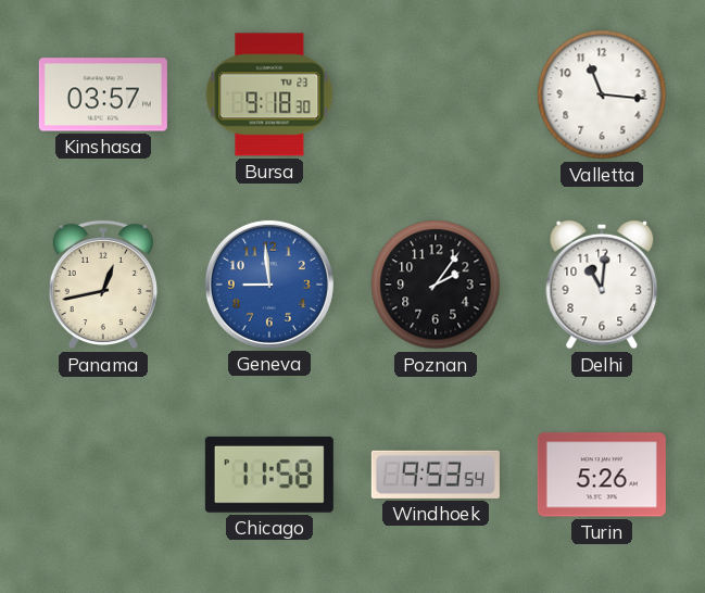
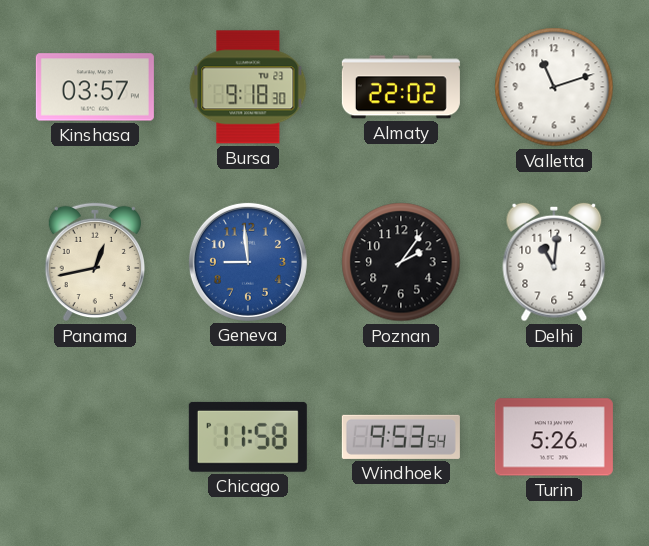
Almaty: none -> 22:02
Valletta: 11:16 -> 11:12
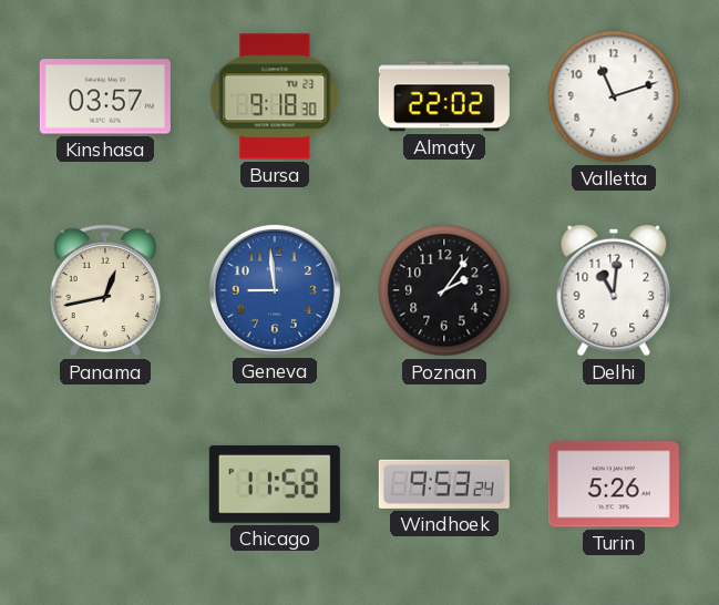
Windhoek: 9:53:54 -> 9:53:24
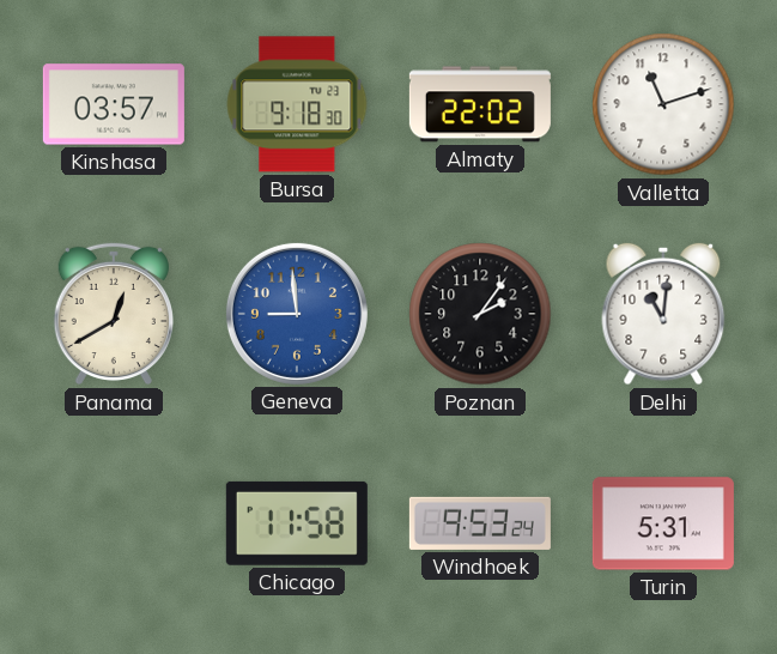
Panama: 12:43 -> 12:40
Turin: 5:26 -> 5:31
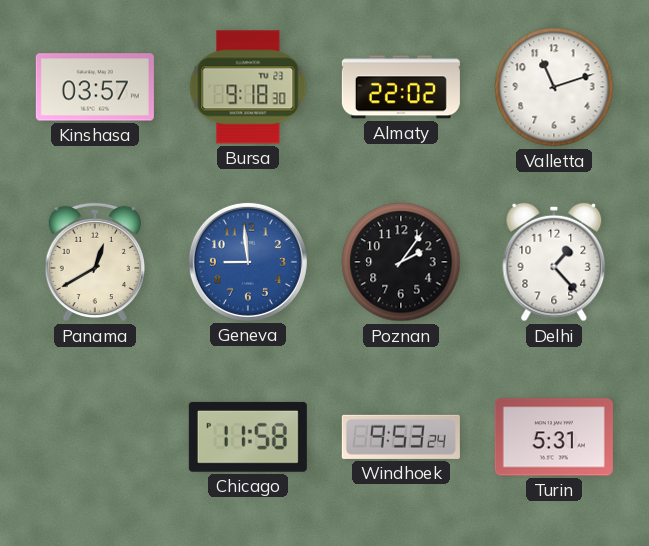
Delhi: 11:01 -> 1:23
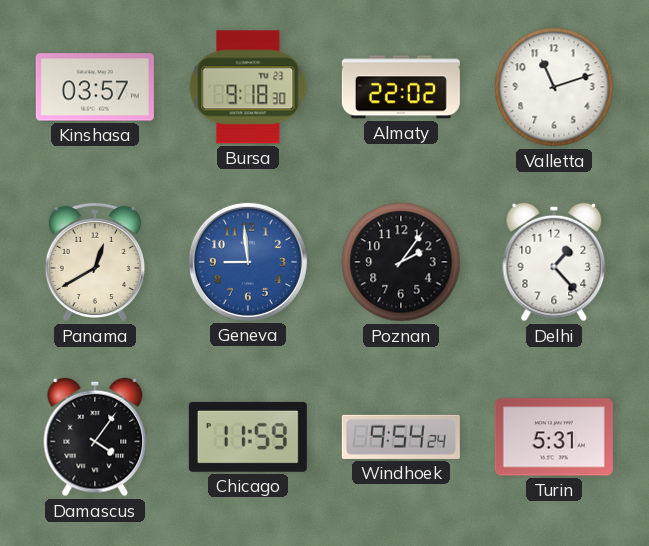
Damascus: none -> 4:06
Chicago: 11:58 -> 11:59
Windhoek: 9:53 -> 9:54
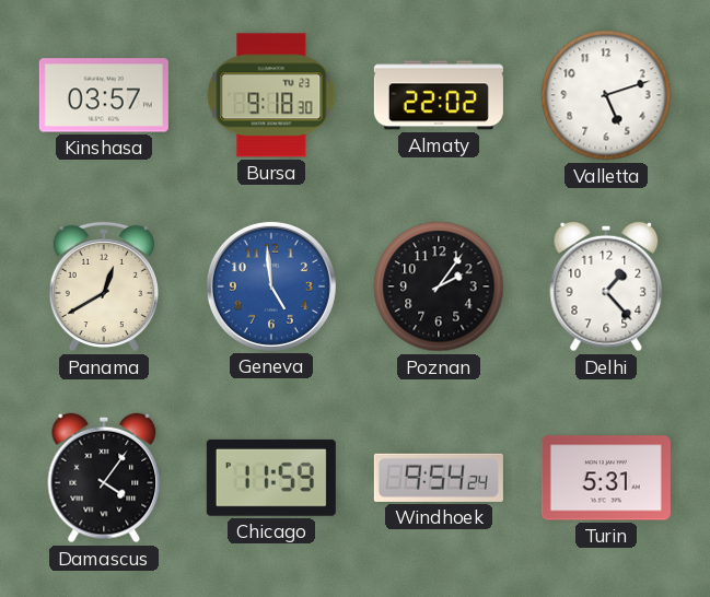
Valletta: 11:12 -> 5:12
Geneva: 8:59 -> 4:59
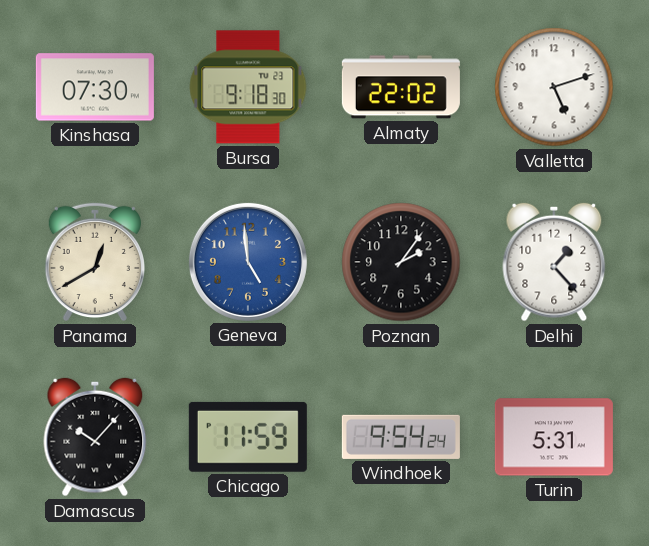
Kinshasa: 03:57 -> 07:30
Damascus: 4:06 -> 10:07
